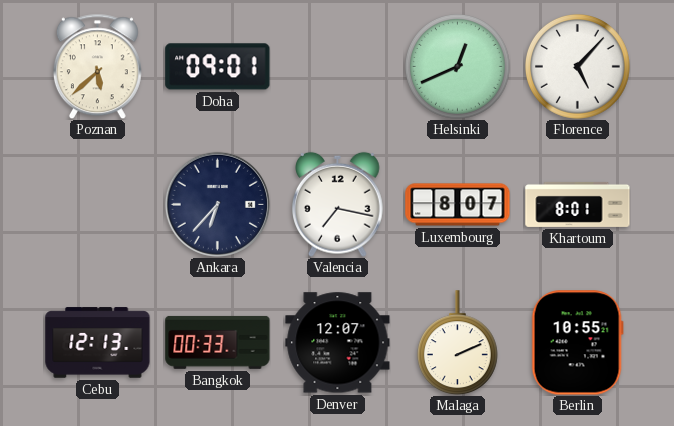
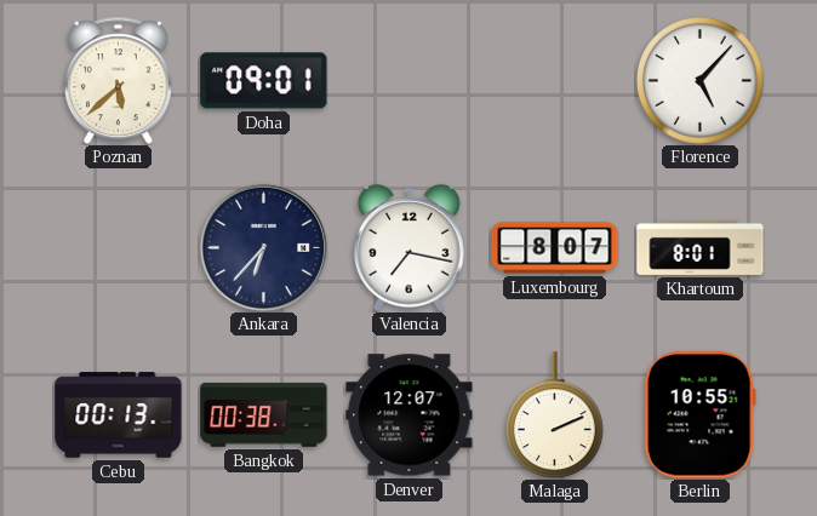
Helsinki: 12:41 -> none
Cebu: 12:13 -> 00:13
Bangkok: 00:33 -> 00:38
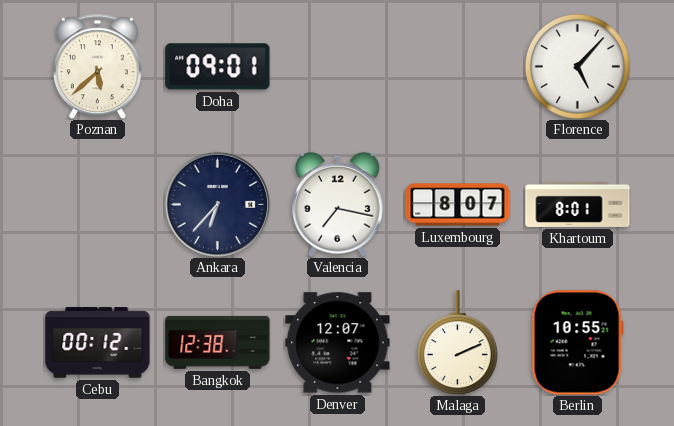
Cebu: 00:13 -> 00:12
Bangkok: 00:38 -> 12:38
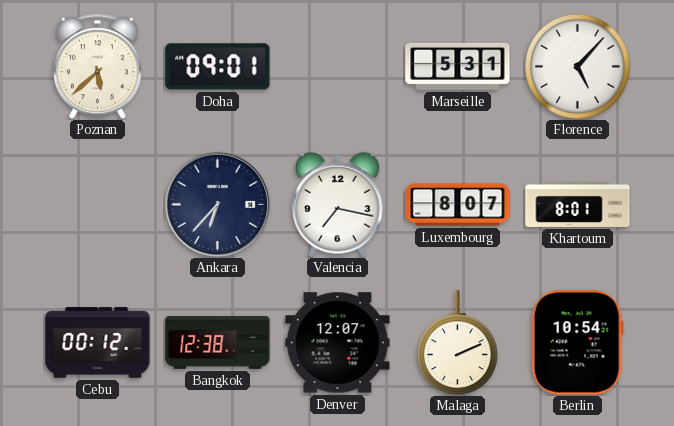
Marseille: none -> 5:31
Berlin: 10:55 -> 10:54
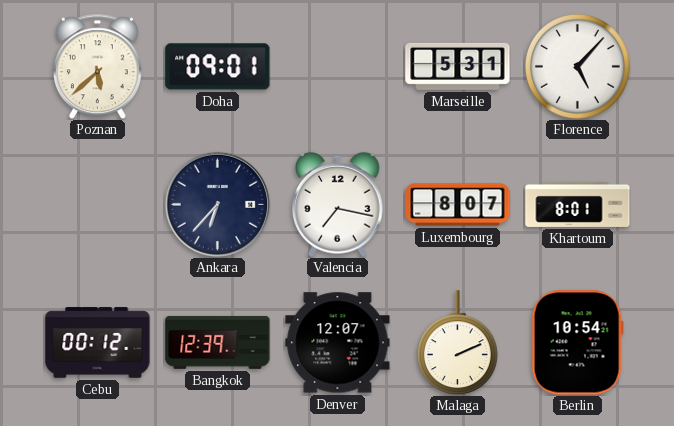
Bangkok: 12:38 -> 12:39
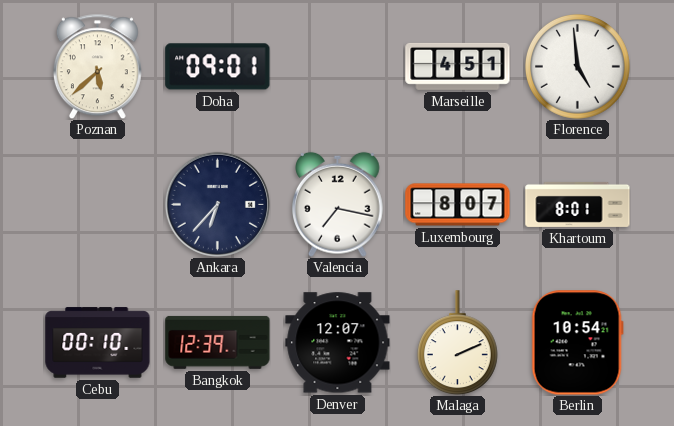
Marseille: 5:31 -> 4:51
Florence: 5:07 -> 4:59
Cebu: 00:12 -> 00:10
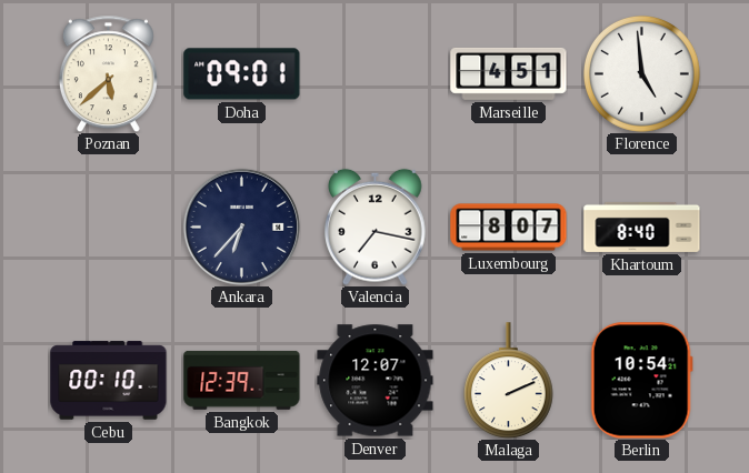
Khartoum: 8:01 -> 8:40
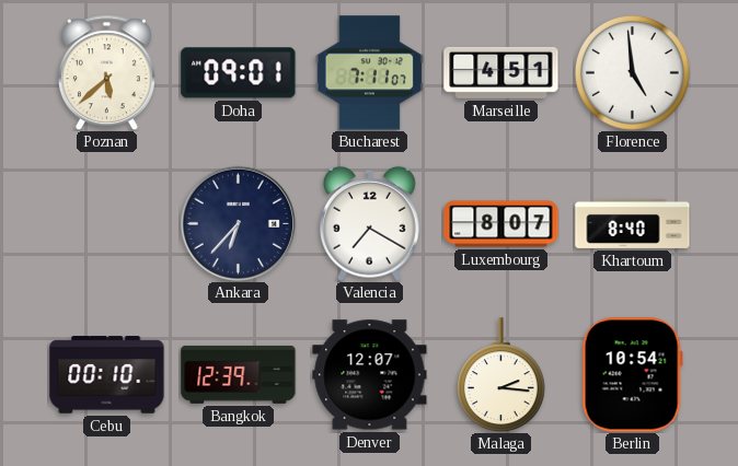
Bucharest: none -> 7:11
Valencia: 7:17 -> 7:20
Malaga: 2:11 -> 2:16
